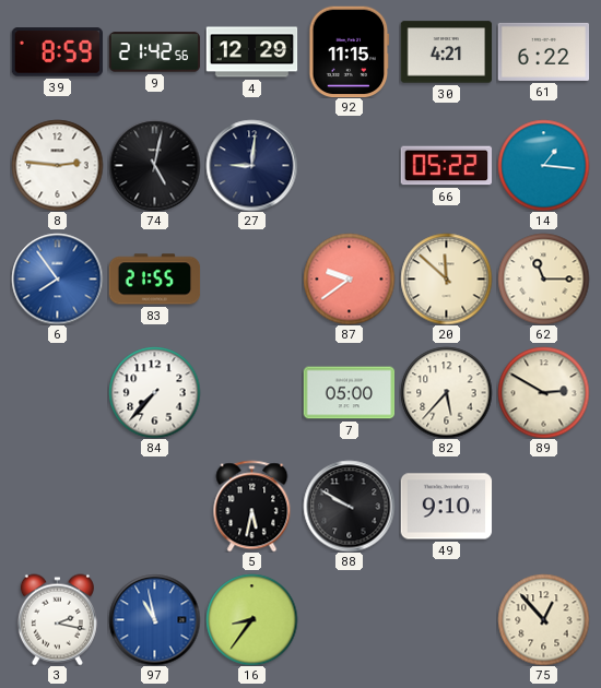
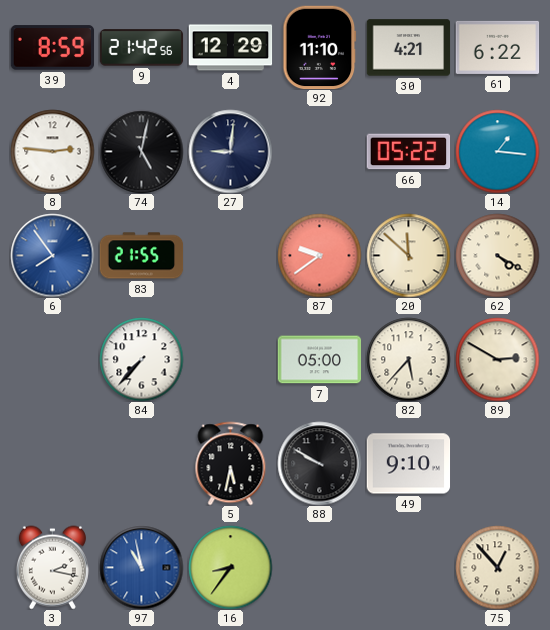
92: 11:15 -> 11:10
62: 11:15 -> 4:20
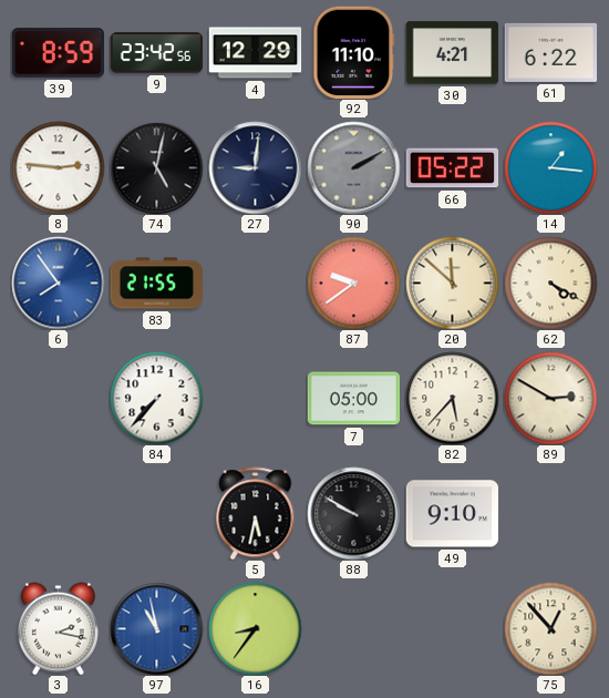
9: 21:42 -> 23:42
90: none -> 2:10
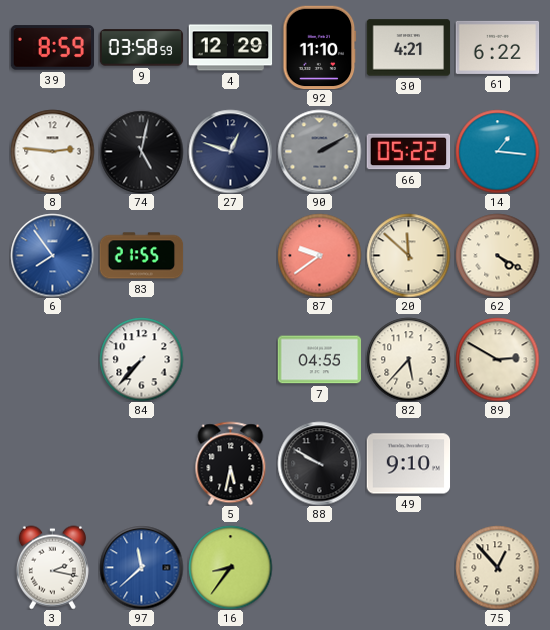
9: 23:42 -> 03:58
27: 9:01 -> 12:48
7: 05:00 -> 04:55
97: 10:58 -> 11:38
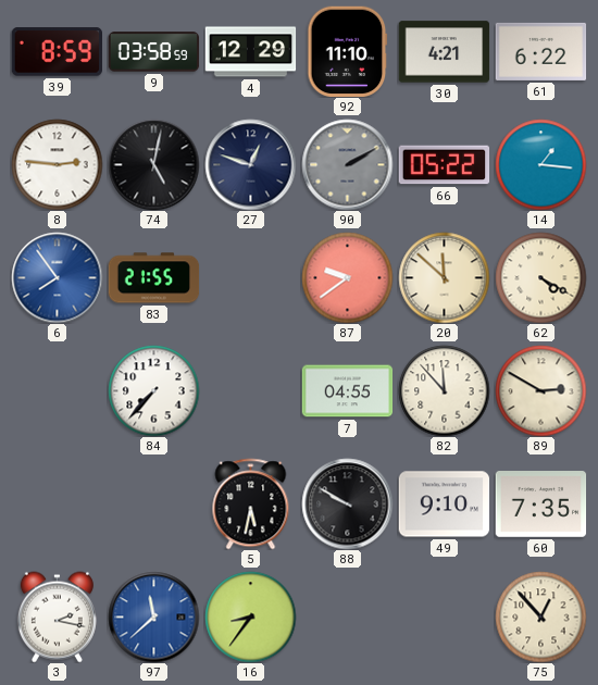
82: 5:37 -> 11:53
60: none -> 7:35
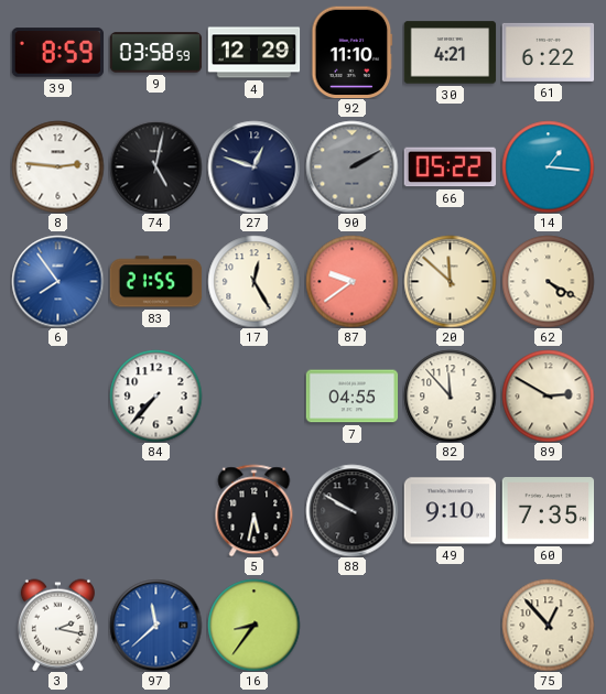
17: none -> 12:25
